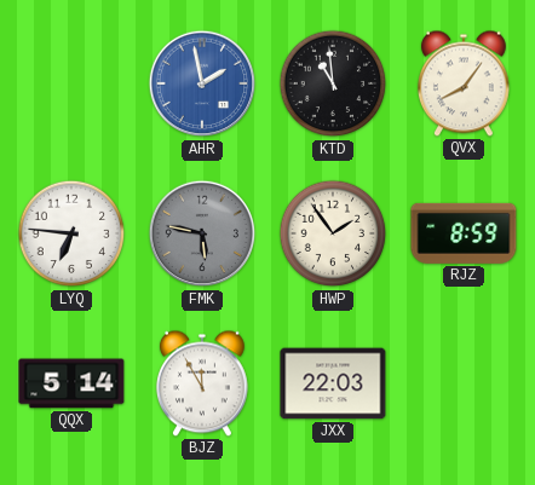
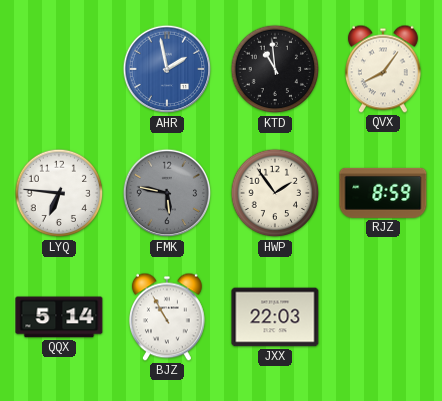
BJZ: 11:55 -> 10:55
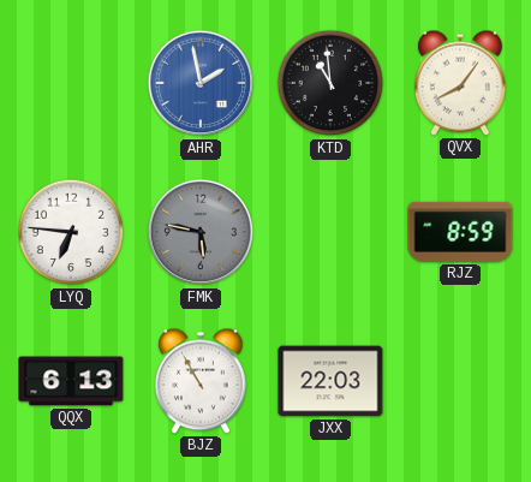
HWP: 1:54 -> none
QQX: 5:14 -> 6:13
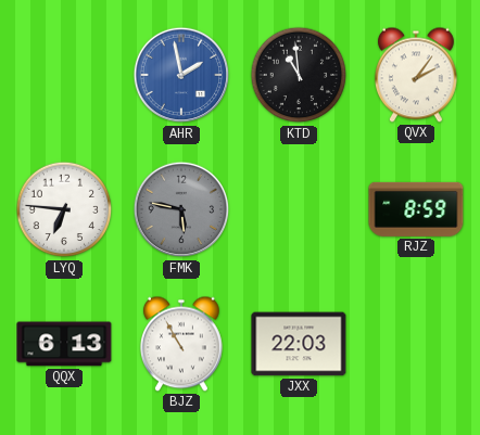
QVX: 8:06 -> 2:06
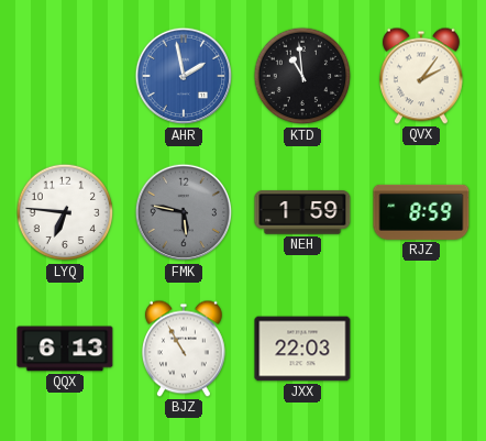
NEH: none -> 1:59
